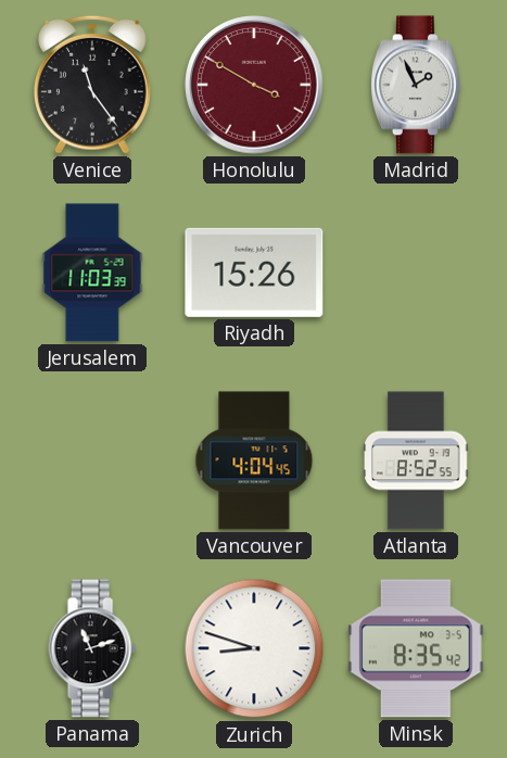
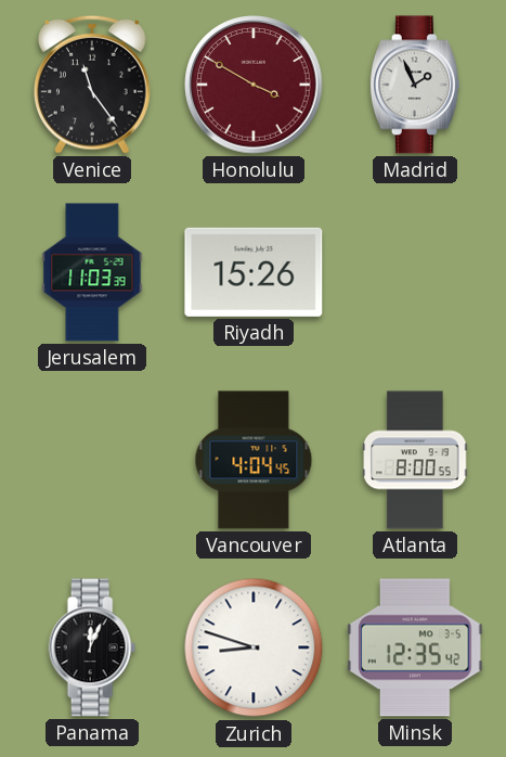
Atlanta: 8:52 -> 8:00
Panama: 11:12 -> 12:04
Minsk: 8:35 -> 12:35
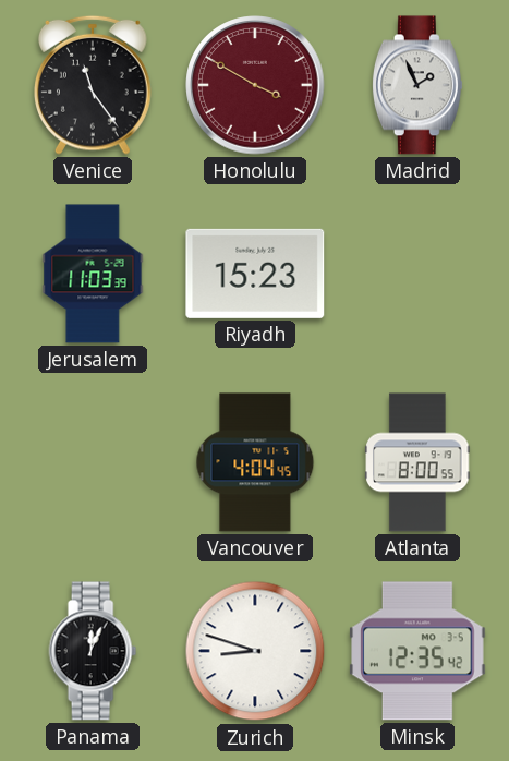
Riyadh: 15:26 -> 15:23
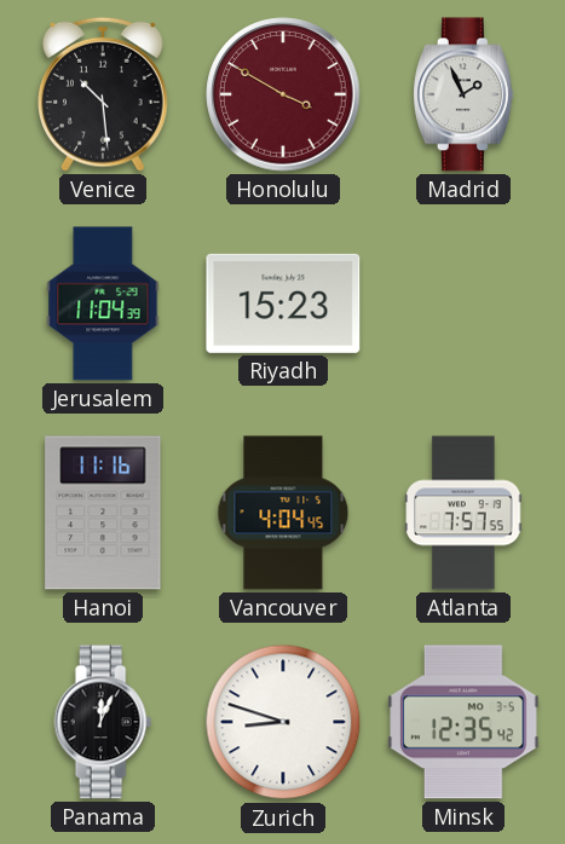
Venice: 11:24 -> 10:29
Jerusalem: 11:03 -> 11:04
Hanoi: none -> 11:16
Atlanta: 8:00 -> 7:57
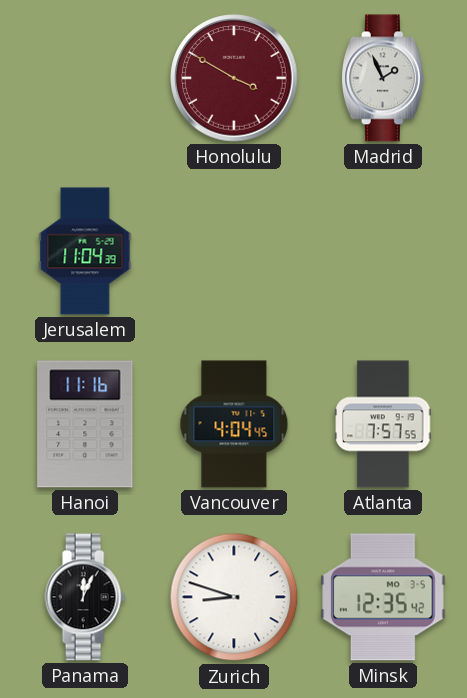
Venice: 10:29 -> none
Riyadh: 15:23 -> none
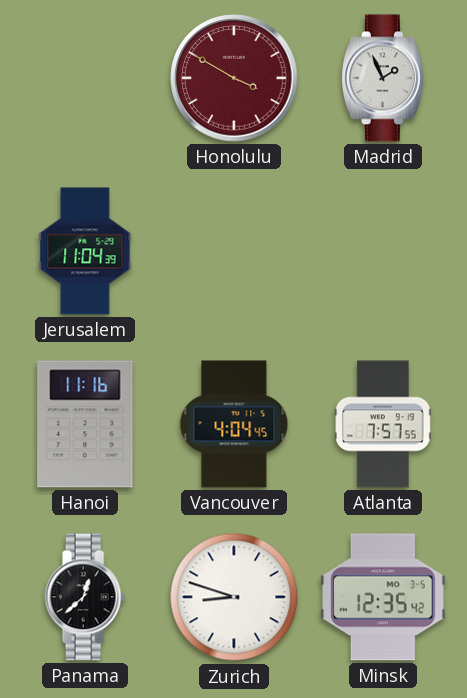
Panama: 12:04 -> 12:38
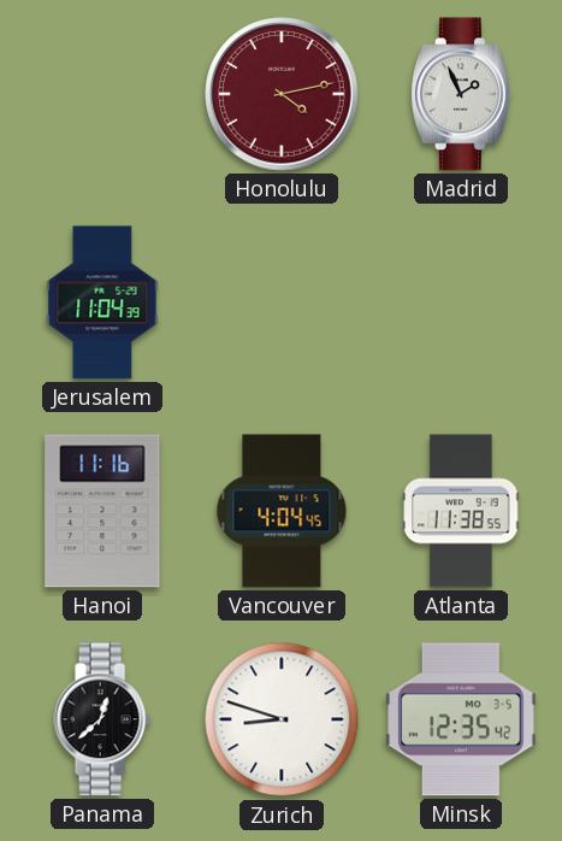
Honolulu: 3:50 -> 4:13
Atlanta: 7:57 -> 11:38
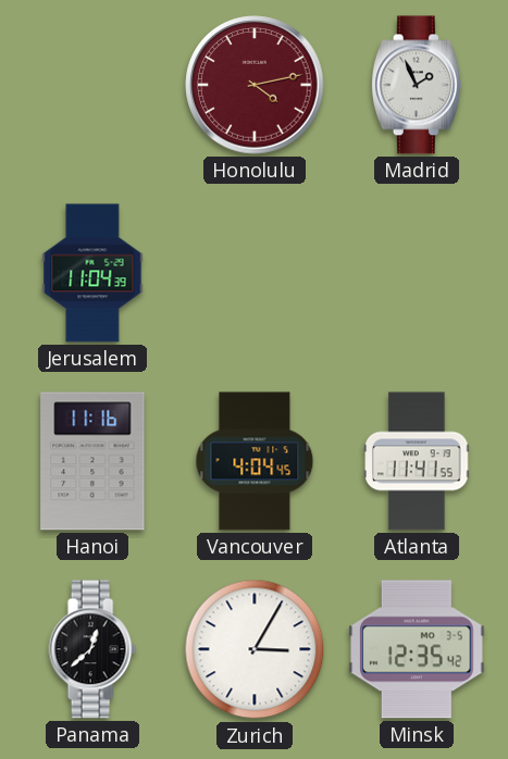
Atlanta: 11:38 -> 11:41
Zurich: 8:48 -> 3:05
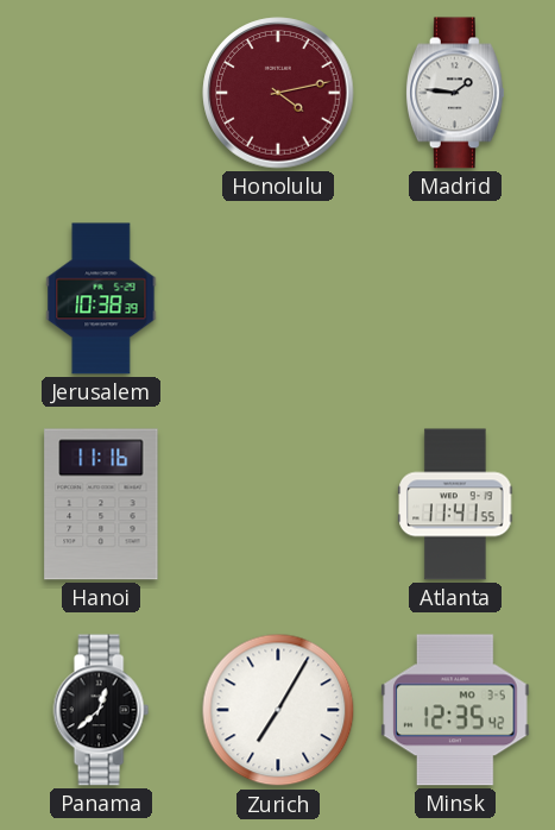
Madrid: 1:56 -> 1:46
Jerusalem: 11:04 -> 10:38
Vancouver: 4:04 -> none
Zurich: 3:05 -> 7:05
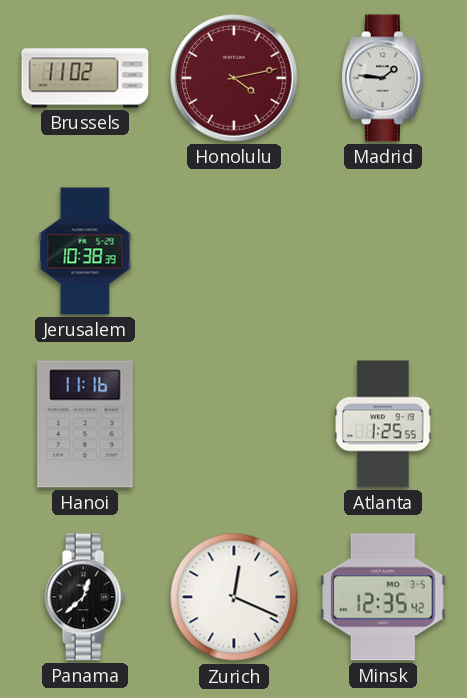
Brussels: none -> 11:02
Atlanta: 11:41 -> 1:25
Zurich: 7:05 -> 12:19
